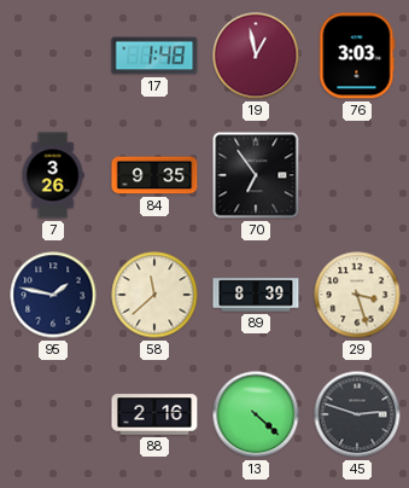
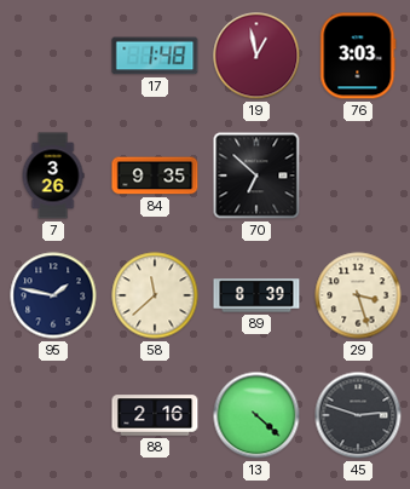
70: 6:54 -> 6:52
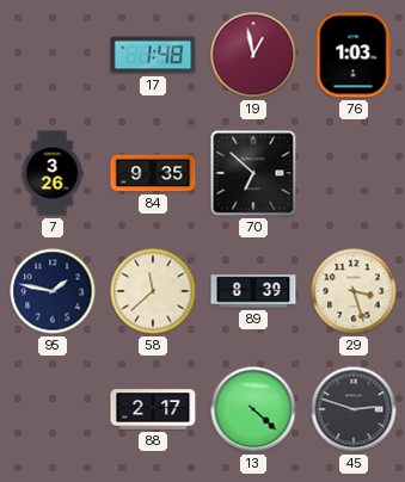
76: 3:03 -> 1:03
88: 2:16 -> 2:17
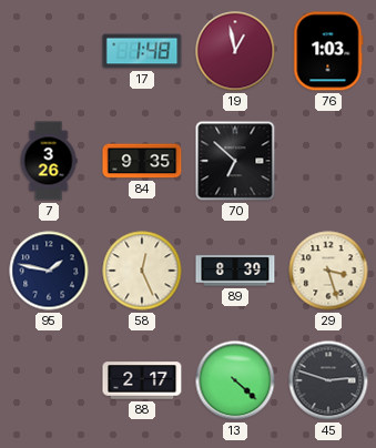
58: 11:38 -> 12:26
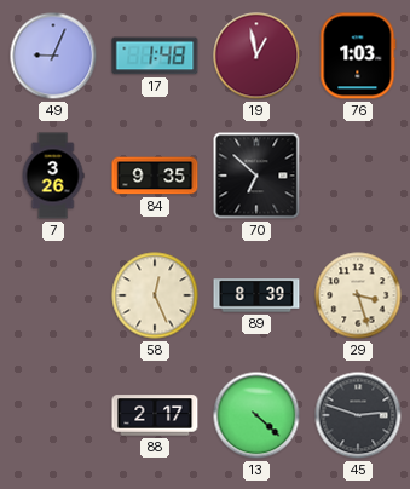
49: none -> 9:04
95: 1:47 -> none
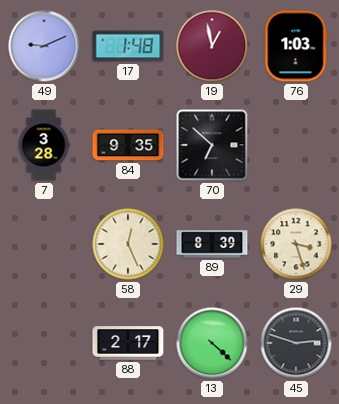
49: 9:04 -> 9:11
7: 3:26 -> 3:28
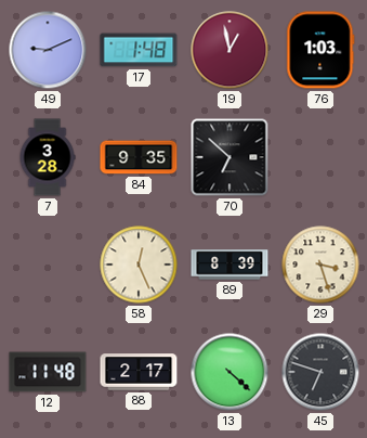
12: none -> 11:48
45: 2:48 -> 6:48
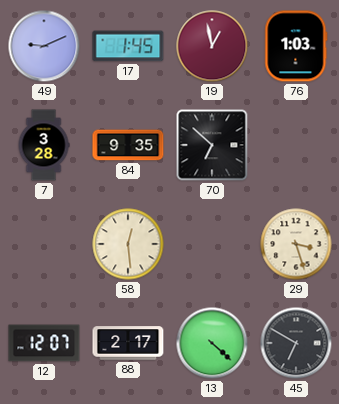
17: 1:48 -> 1:45
58: 12:26 -> 12:29
89: 8:39 -> none
12: 11:48 -> 12:07
45: 6:48 -> 6:50
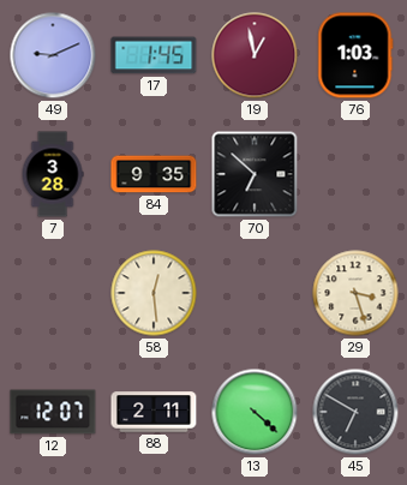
88: 2:17 -> 2:11
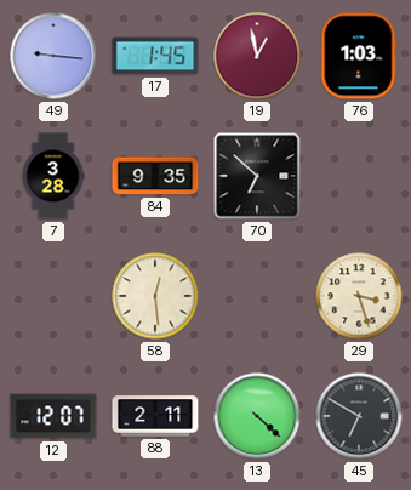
49: 9:11 -> 9:16
